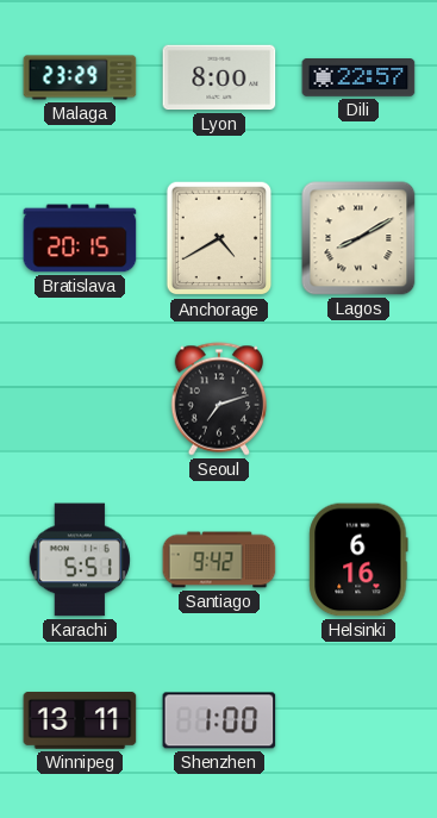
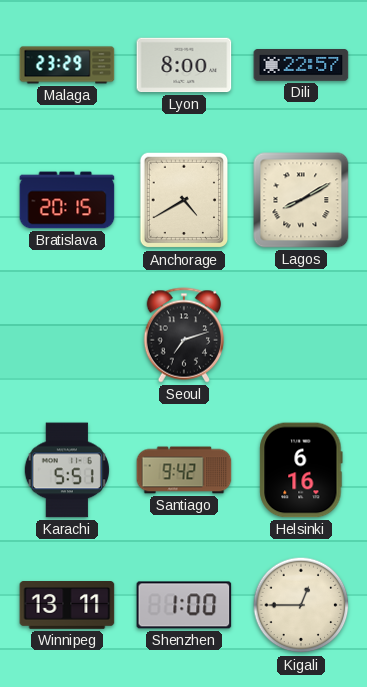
Kigali: none -> 12:45
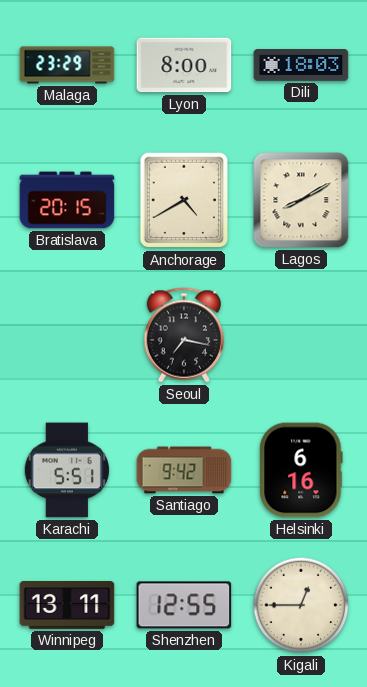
Dili: 22:57 -> 18:03
Seoul: 7:12 -> 7:17
Shenzhen: 1:00 -> 12:55
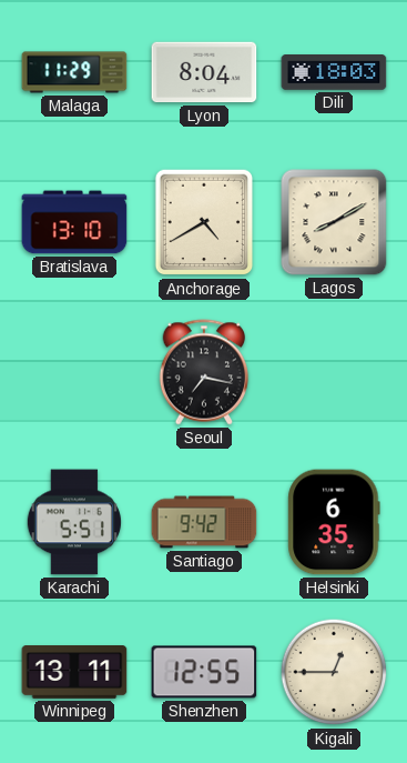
Malaga: 23:29 -> 11:29
Lyon: 8:00 -> 8:04
Bratislava: 20:15 -> 13:10
Helsinki: 6:16 -> 6:35
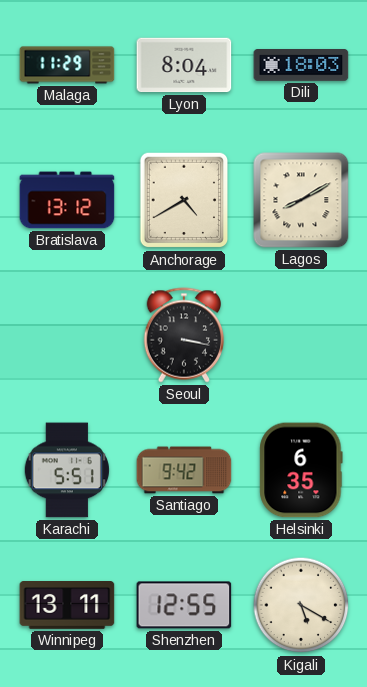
Bratislava: 13:10 -> 13:12
Seoul: 7:17 -> 3:17
Kigali: 12:45 -> 5:20
